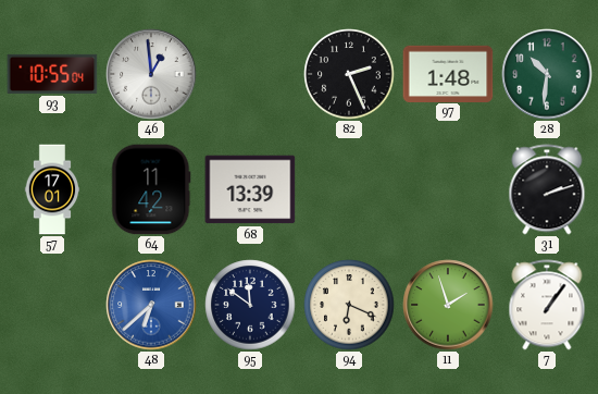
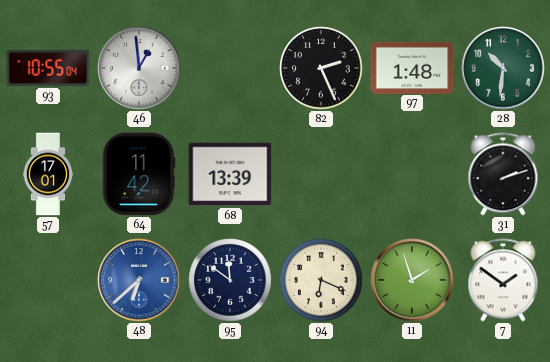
7: 1:06 -> 1:51
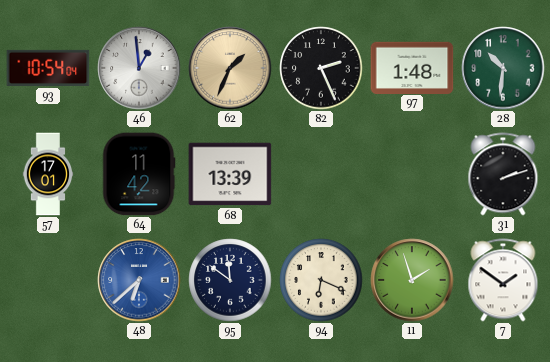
93: 10:55 -> 10:54
62: none -> 1:34
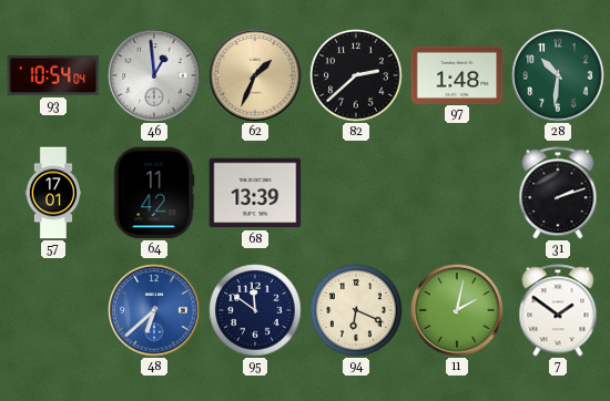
82: 2:26 -> 2:38
11: 1:57 -> 2:02
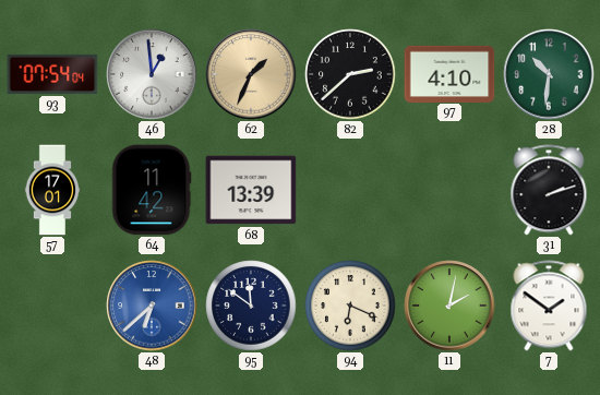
93: 10:54 -> 07:54
97: 1:48 -> 4:10
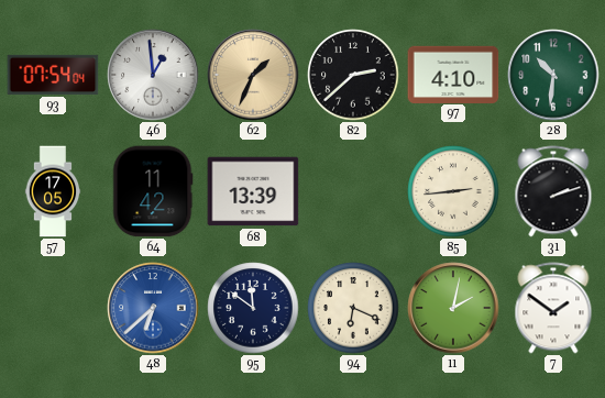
57: 17:01 -> 17:05
85: none -> 2:44
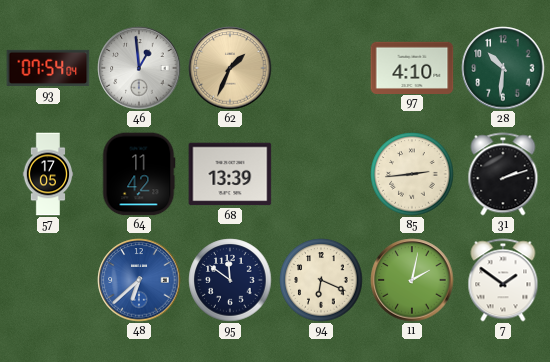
82: 2:38 -> none
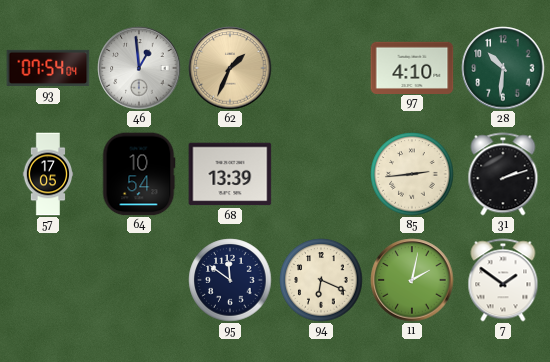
64: 11:42 -> 10:54
48: 6:38 -> none
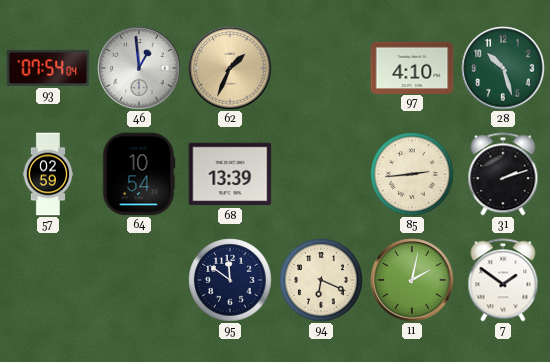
28: 10:31 -> 10:27
57: 17:05 -> 02:59
